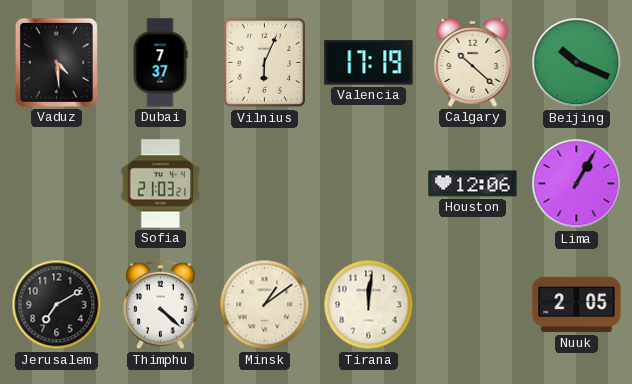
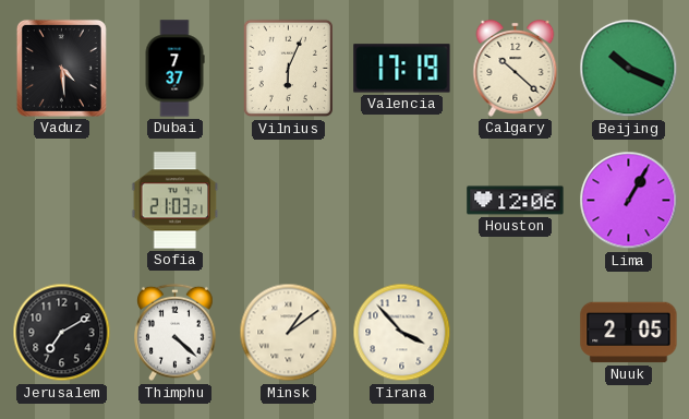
Tirana: 12:01 -> 3:53
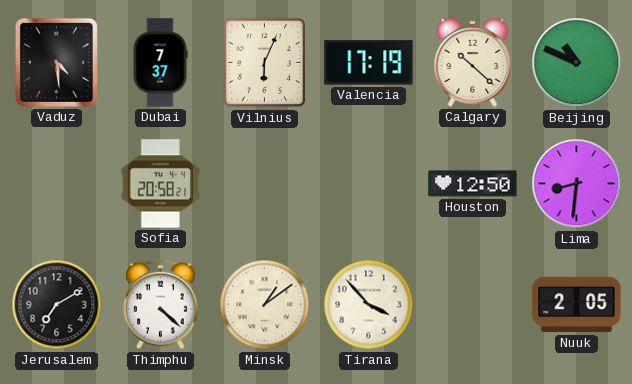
Beijing: 10:19 -> 10:49
Sofia: 21:03 -> 20:58
Houston: 12:06 -> 12:50
Lima: 1:05 -> 8:31
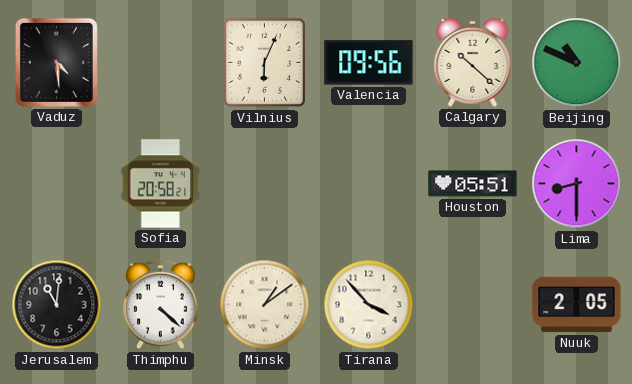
Dubai: 7:37 -> none
Valencia: 17:19 -> 09:56
Houston: 12:50 -> 05:51
Lima: 8:31 -> 8:30
Jerusalem: 7:10 -> 11:01
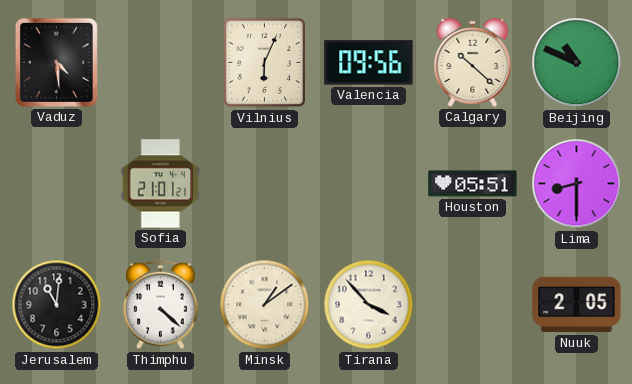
Sofia: 20:58 -> 21:01
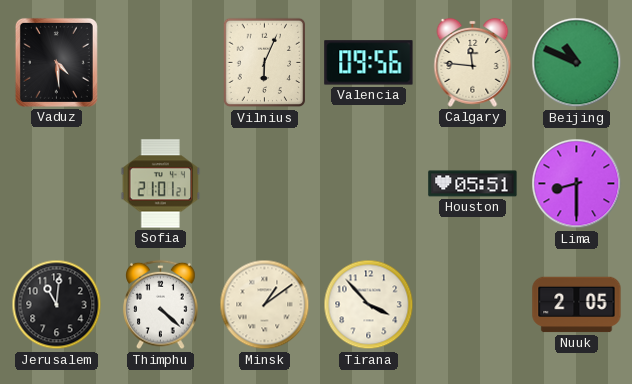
Calgary: 10:22 -> 11:46
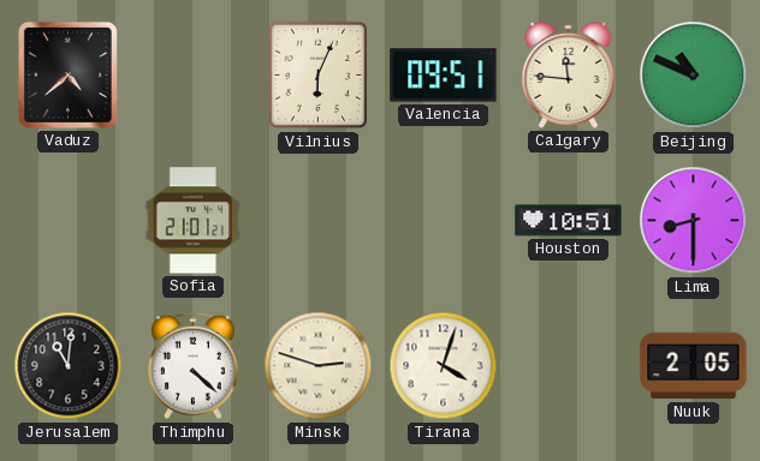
Vaduz: 4:29 -> 4:38
Valencia: 09:56 -> 09:51
Houston: 05:51 -> 10:51
Minsk: 1:09 -> 2:48
Tirana: 3:53 -> 4:03
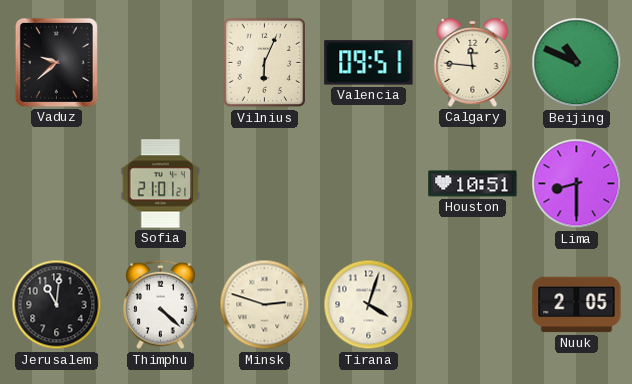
Vaduz: 4:38 -> 9:38
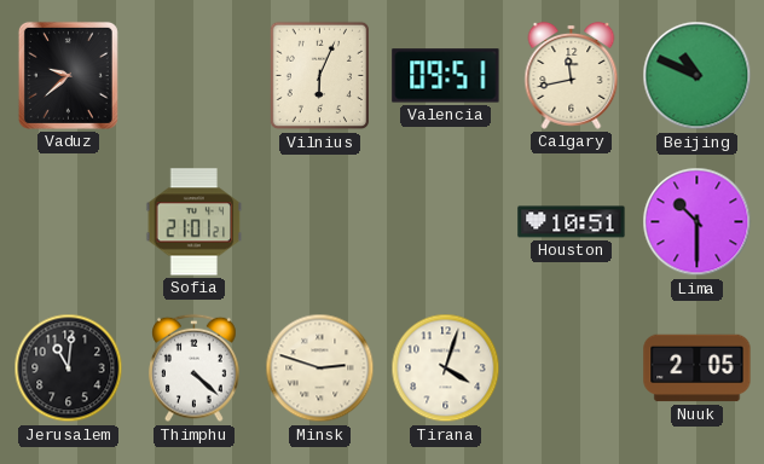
Calgary: 11:46 -> 11:43
Lima: 8:30 -> 10:30
